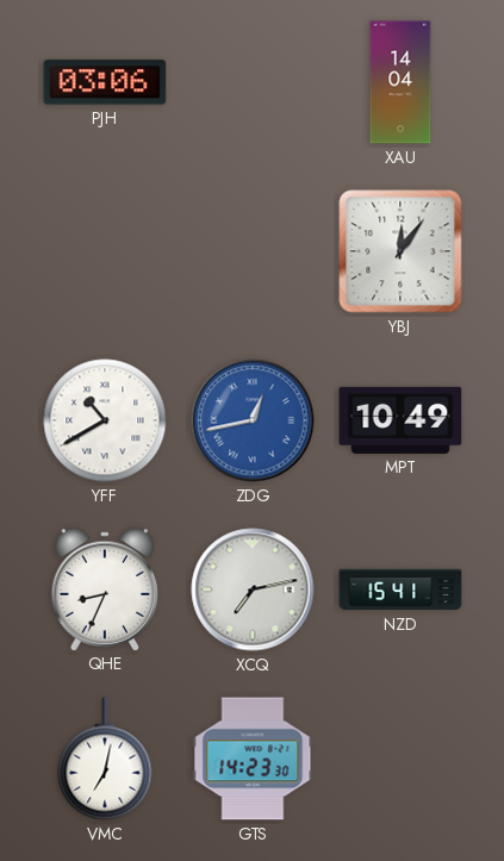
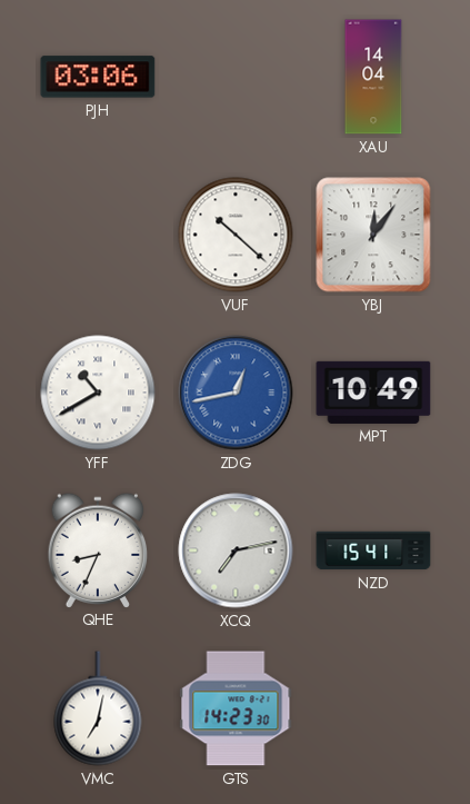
VUF: none -> 10:22
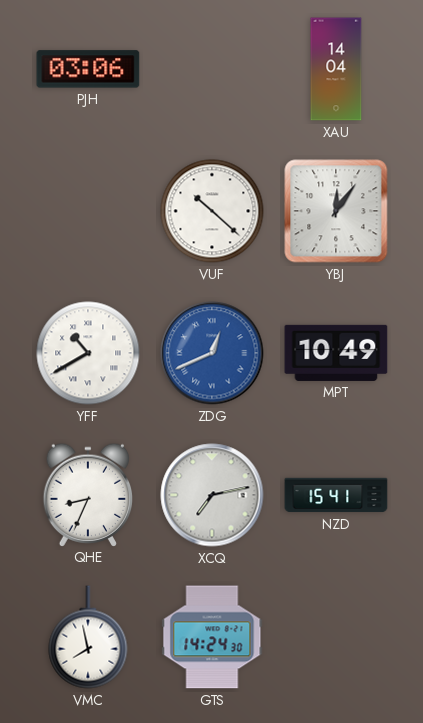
ZDG: 12:43 -> 12:41
VMC: 7:02 -> 7:58
GTS: 14:23 -> 14:24
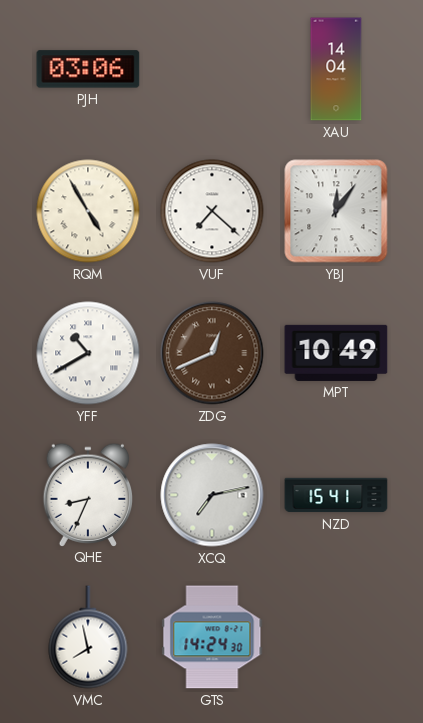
RQM: none -> 4:55
VUF: 10:22 -> 7:22
ZDG dial: blue -> brown
